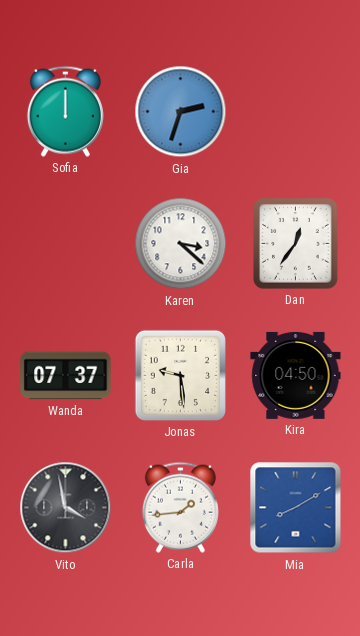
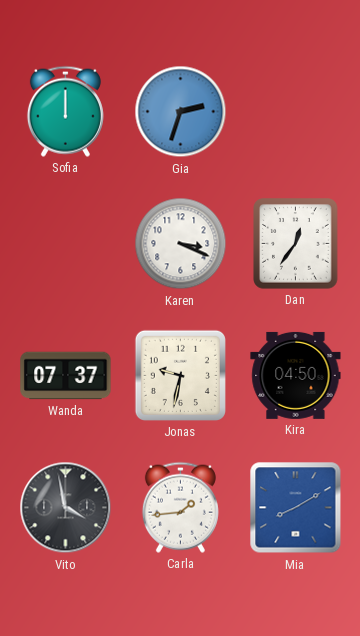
Karen: 3:22 -> 3:19
Jonas: 9:29 -> 9:32
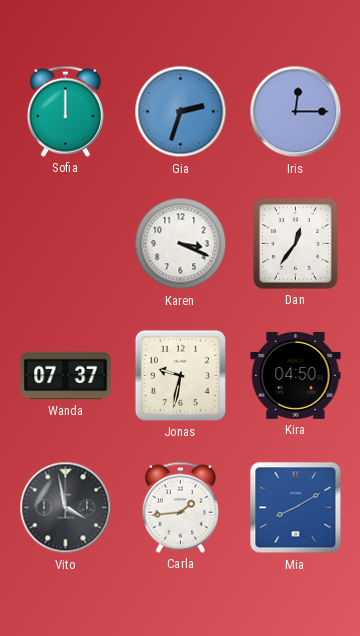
Iris: none -> 12:15
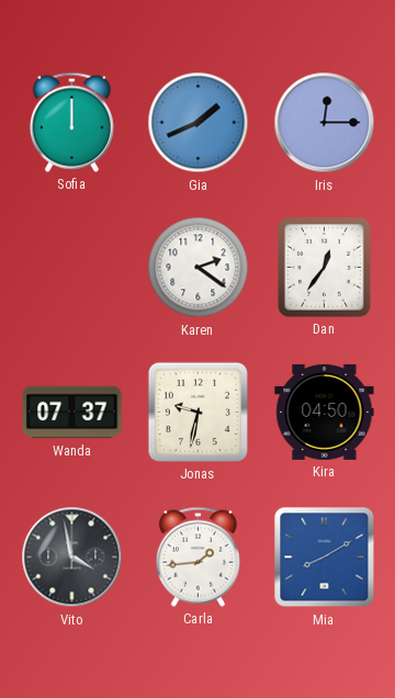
Gia: 2:33 -> 1:41
Karen: 3:19 -> 2:21
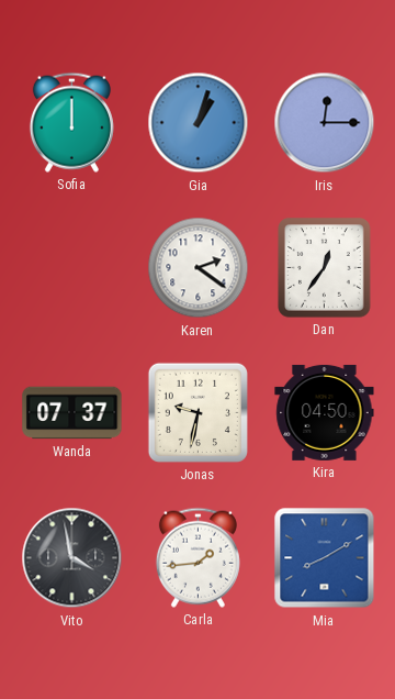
Gia: 1:41 -> 1:03
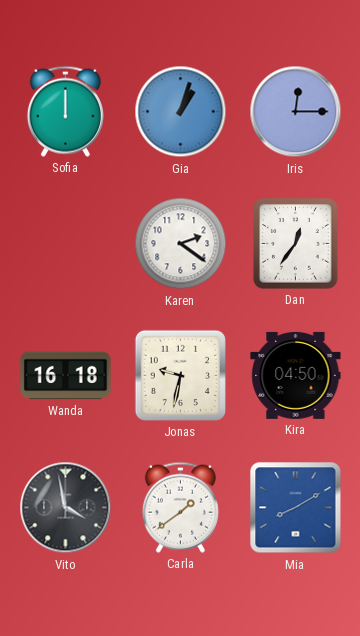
Wanda: 07:37 -> 16:18
Carla: 1:44 -> 1:39
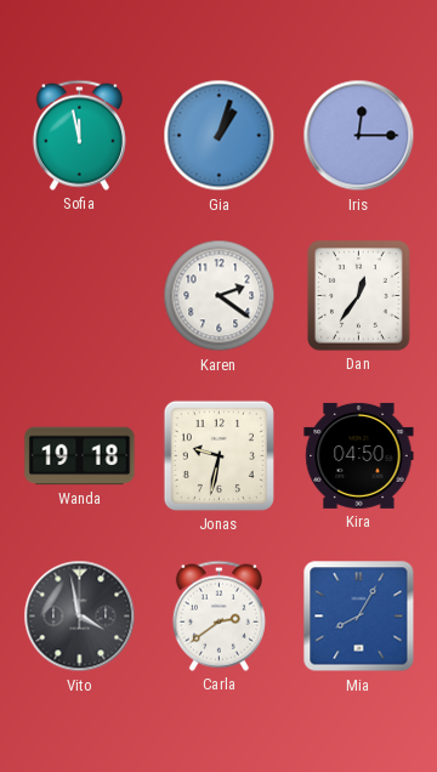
Sofia: 12:00 -> 11:58
Wanda: 16:18 -> 19:18
Carla: 1:39 -> 2:39
Mia: 8:10 -> 8:05
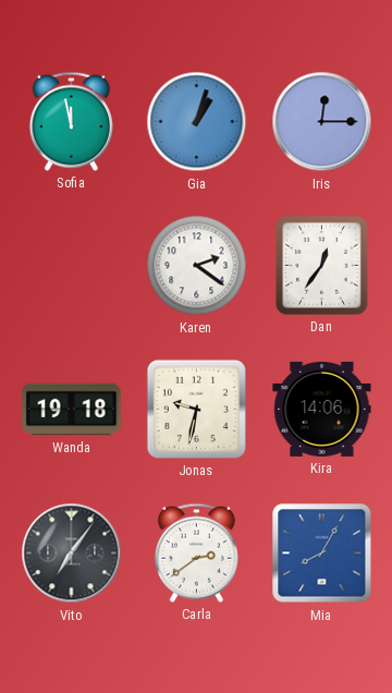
Kira: 04:50 -> 14:06
Vito: 3:58 -> 7:06
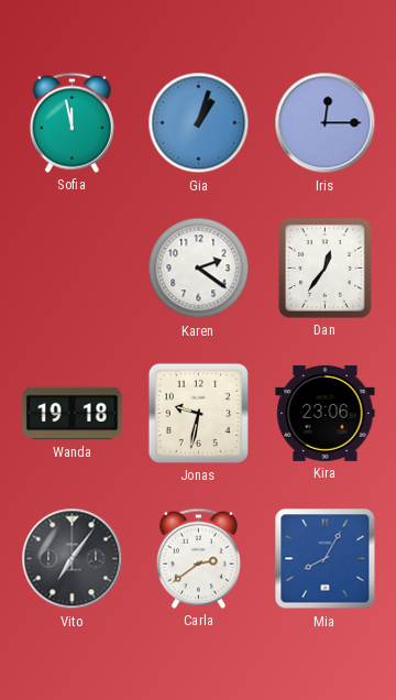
Kira: 14:06 -> 23:06
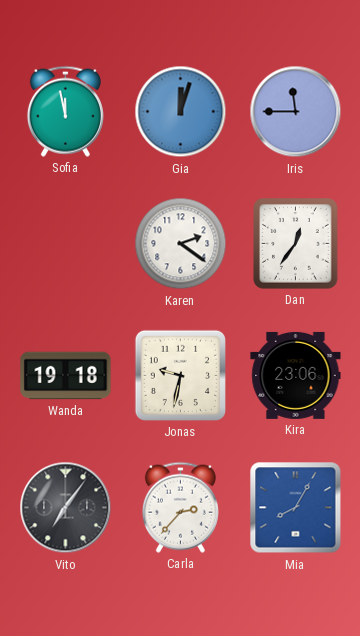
Gia: 1:03 -> 12:03
Iris: 12:15 -> 11:45
Carla: 2:39 -> 2:37
